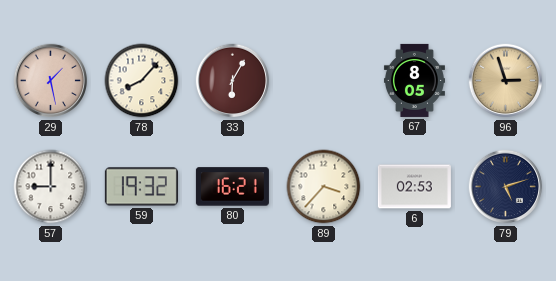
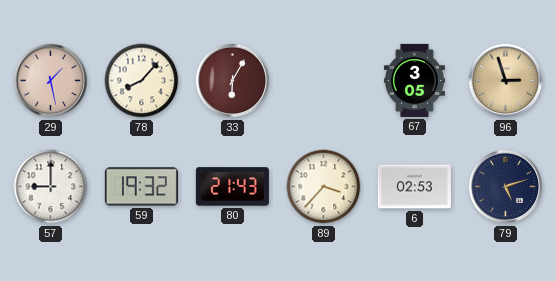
67: 8:05 -> 3:05
80: 16:21 -> 21:43
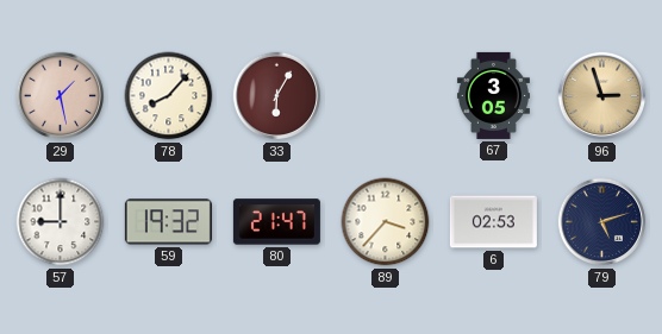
80: 21:43 -> 21:47
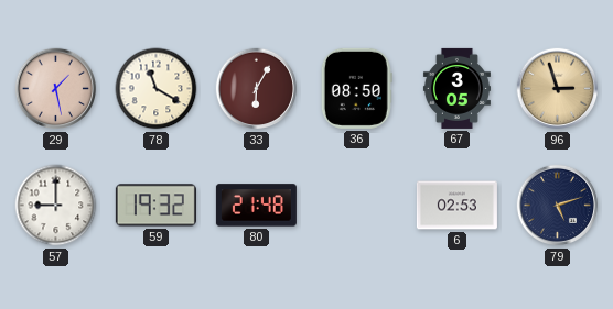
78: 8:07 -> 11:20
36: none -> 08:50
80: 21:47 -> 21:48
89: 3:37 -> none
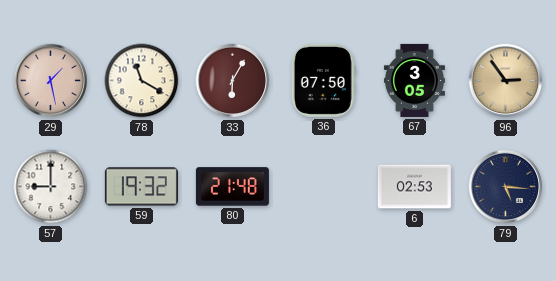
36: 08:50 -> 07:50
96: 2:57 -> 2:54
79: 5:12 -> 5:16
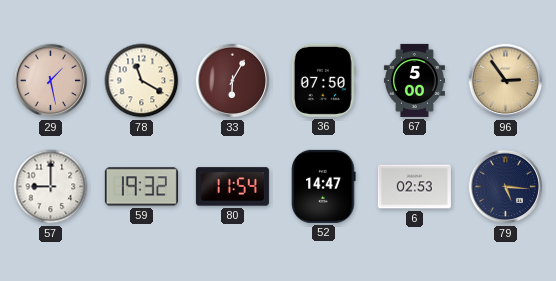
67: 3:05 -> 5:00
80: 21:48 -> 11:54
52: none -> 14:47
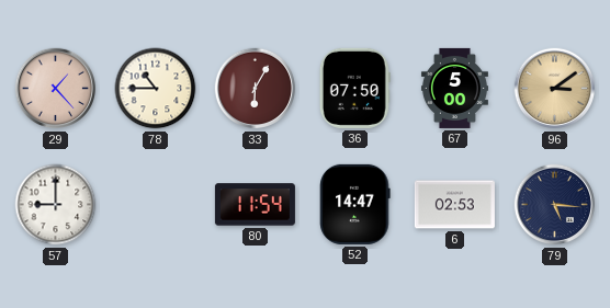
29: 1:28 -> 1:23
78: 11:20 -> 10:45
96: 2:54 -> 3:09
59: 19:32 -> none
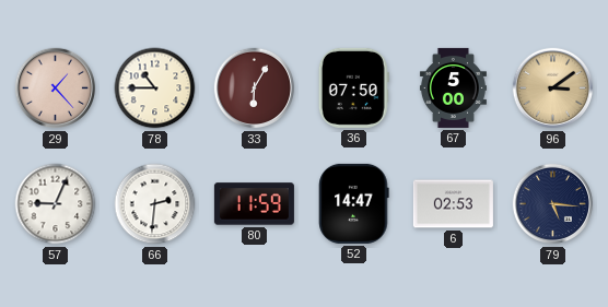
57: 9:00 -> 9:04
66: none -> 2:31
80: 11:54 -> 11:59
